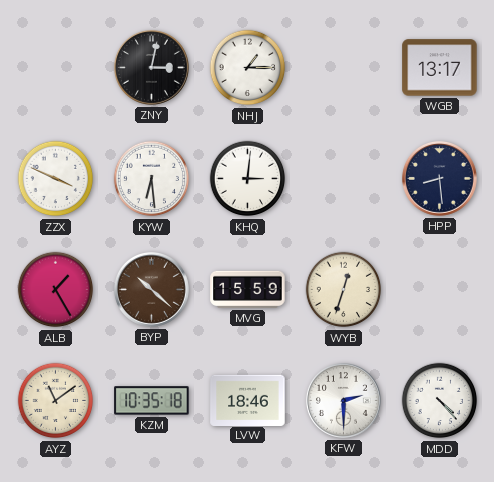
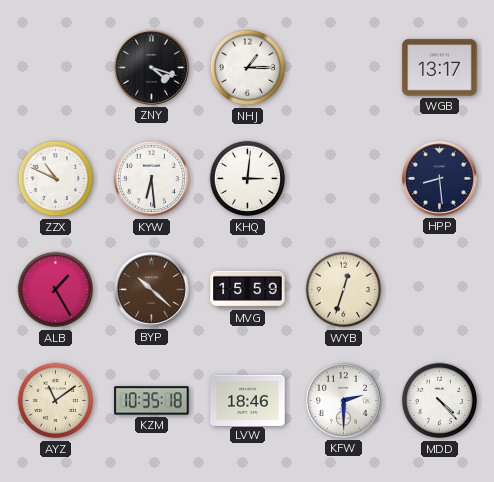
ZNY: 3:02 -> 4:18
ZZX: 3:49 -> 10:49
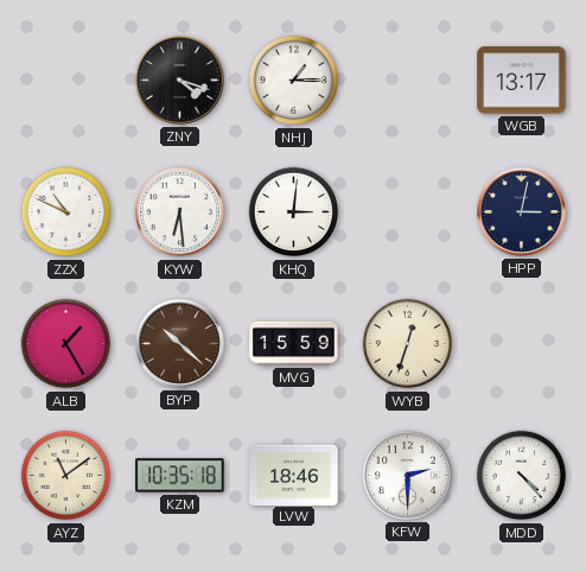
HPP: 8:29 -> 3:02
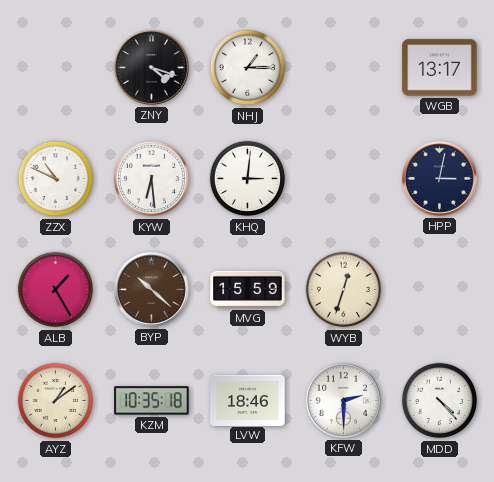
AYZ: 11:09 -> 1:09
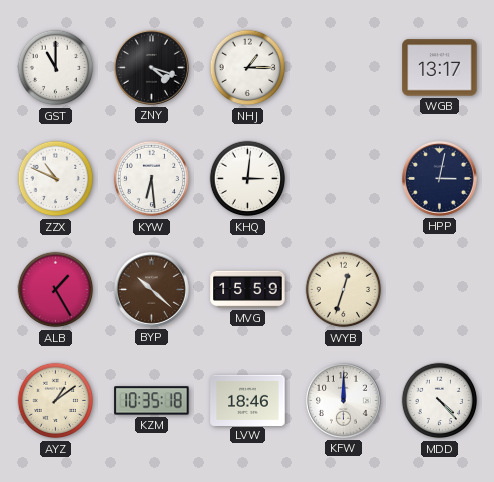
GST: none -> 11:00
KFW: 2:30 -> 12:00
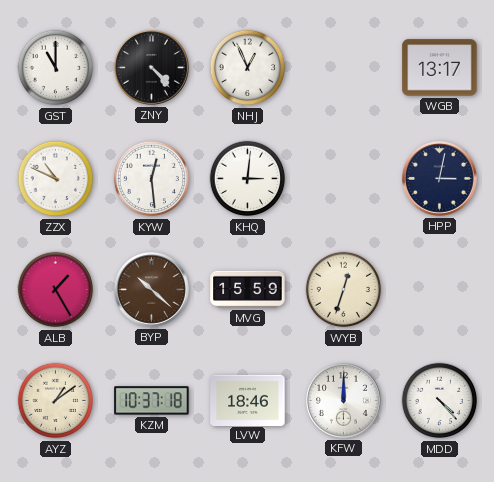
ZNY: 4:18 -> 4:23
NHJ: 1:15 -> 12:56
KYW: 6:29 -> 12:29
KZM: 10:35 -> 10:37
